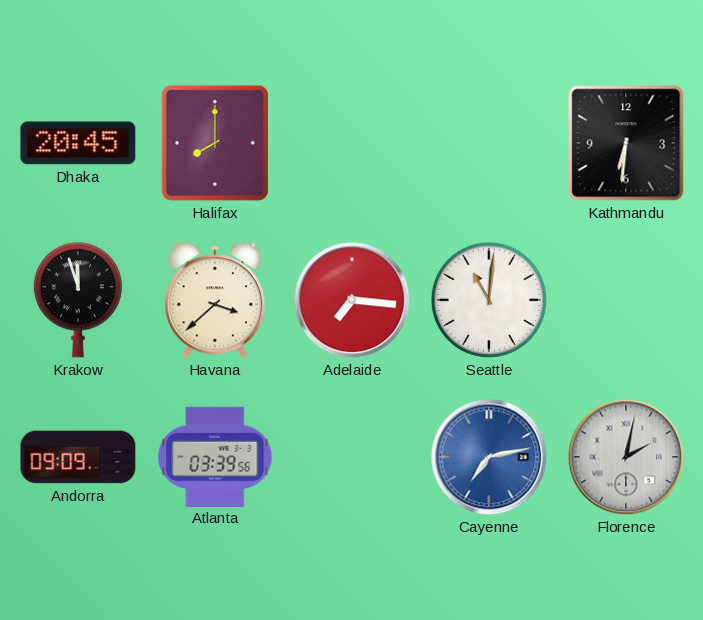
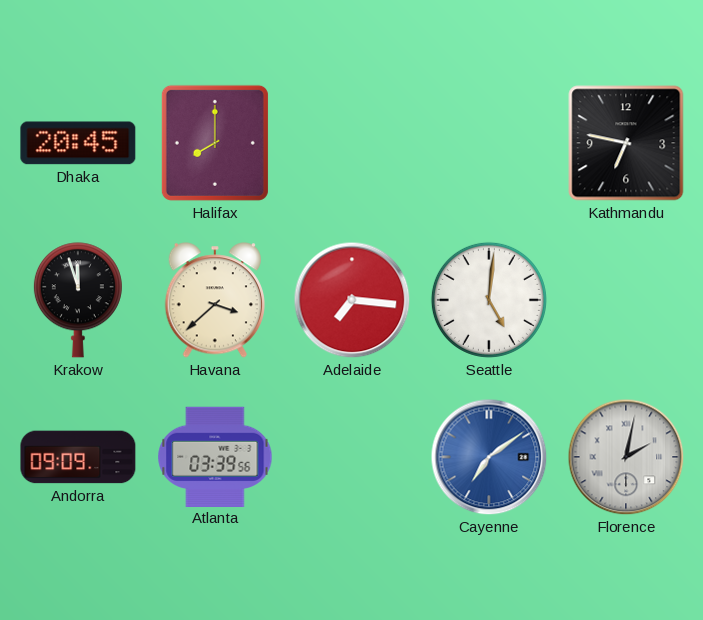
Kathmandu: 6:31 -> 6:47
Seattle: 11:01 -> 5:01
Cayenne: 7:13 -> 7:09
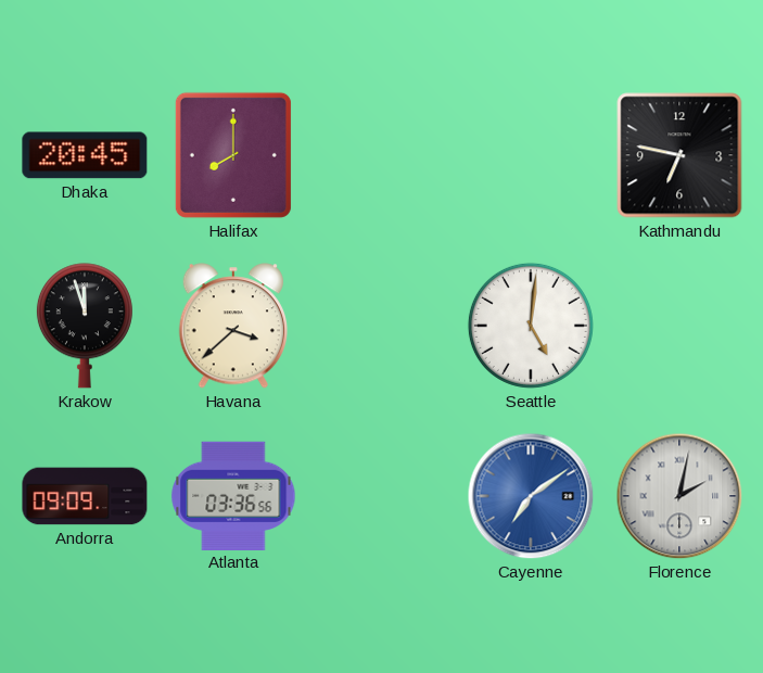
Adelaide: 7:16 -> none
Atlanta: 03:39 -> 03:36
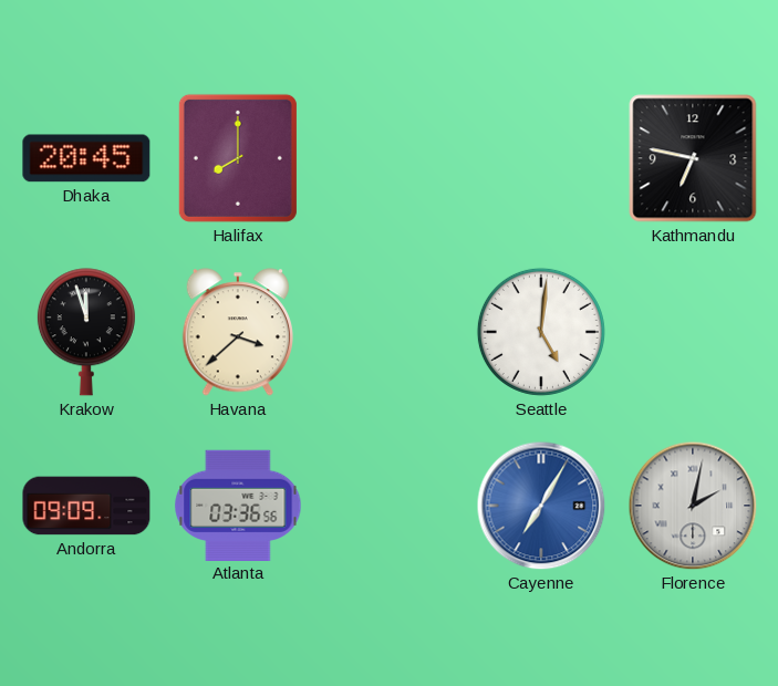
Cayenne: 7:09 -> 7:05
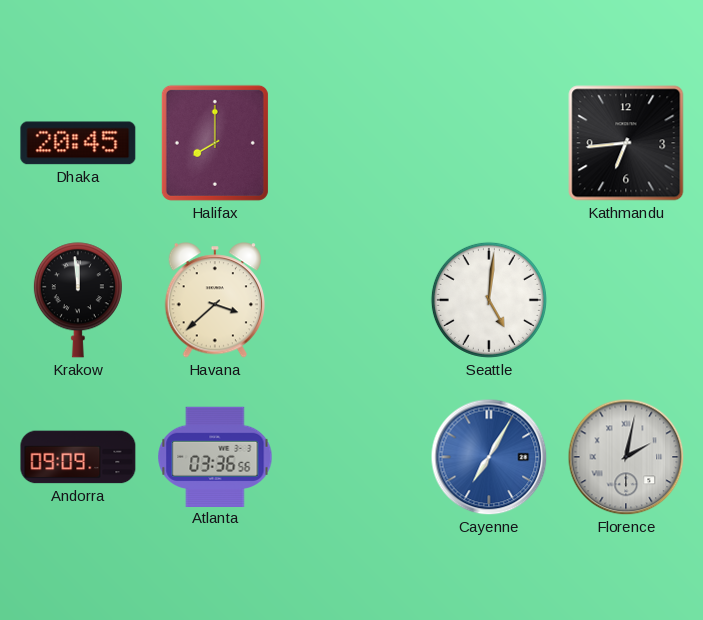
Kathmandu: 6:47 -> 6:44
Krakow: 11:57 -> 11:59
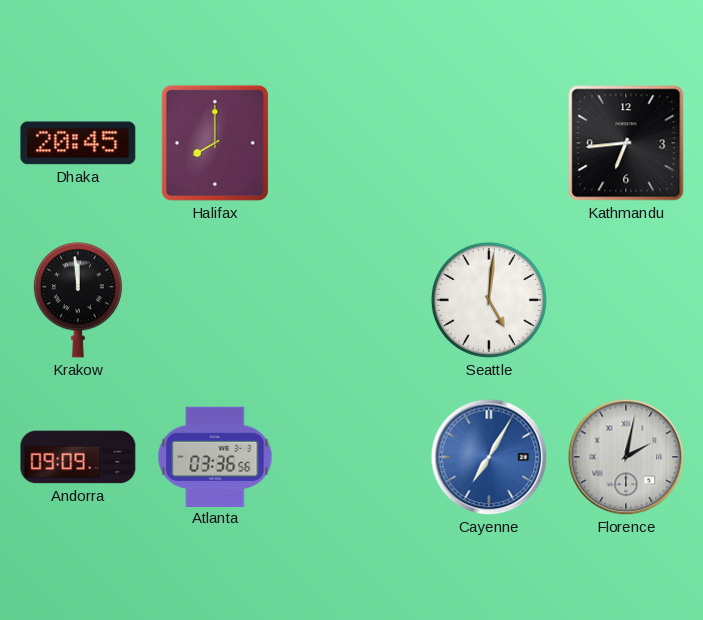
Havana: 3:38 -> none
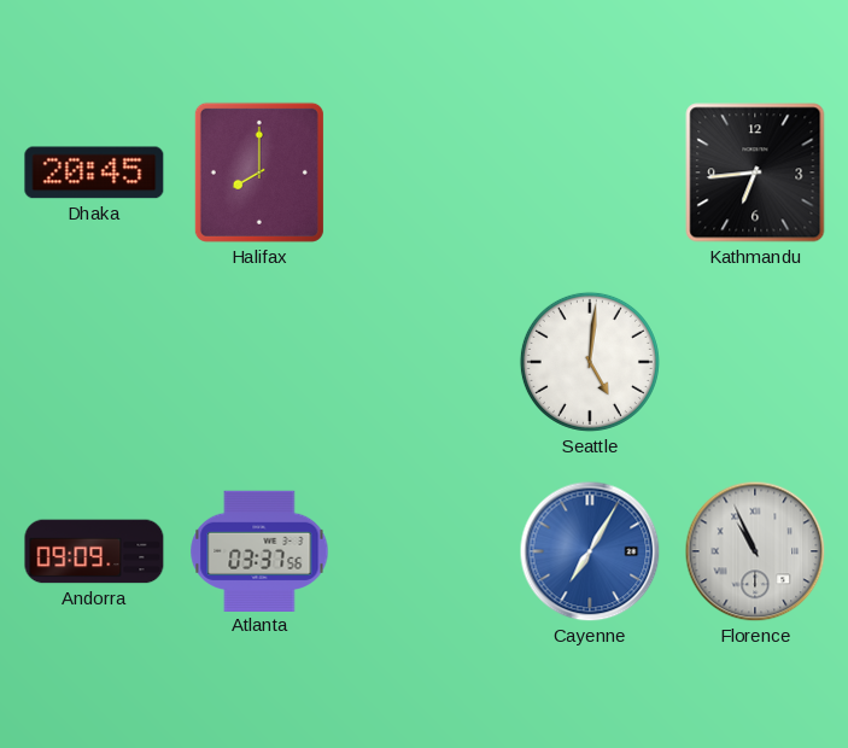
Krakow: 11:59 -> none
Atlanta: 03:36 -> 03:37
Florence: 2:02 -> 10:56
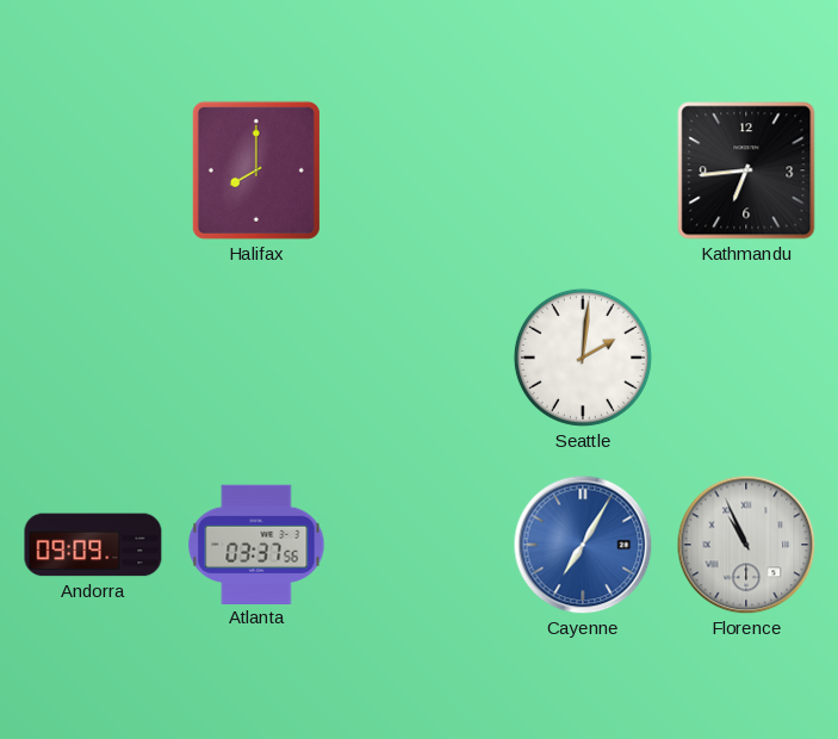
Dhaka: 20:45 -> none
Seattle: 5:01 -> 2:01
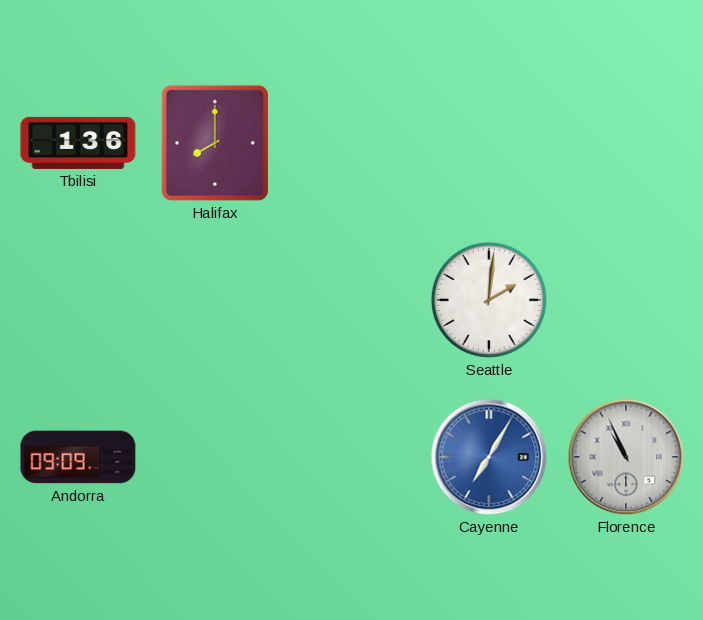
Tbilisi: none -> 1:36
Kathmandu: 6:44 -> none
Atlanta: 03:37 -> none
